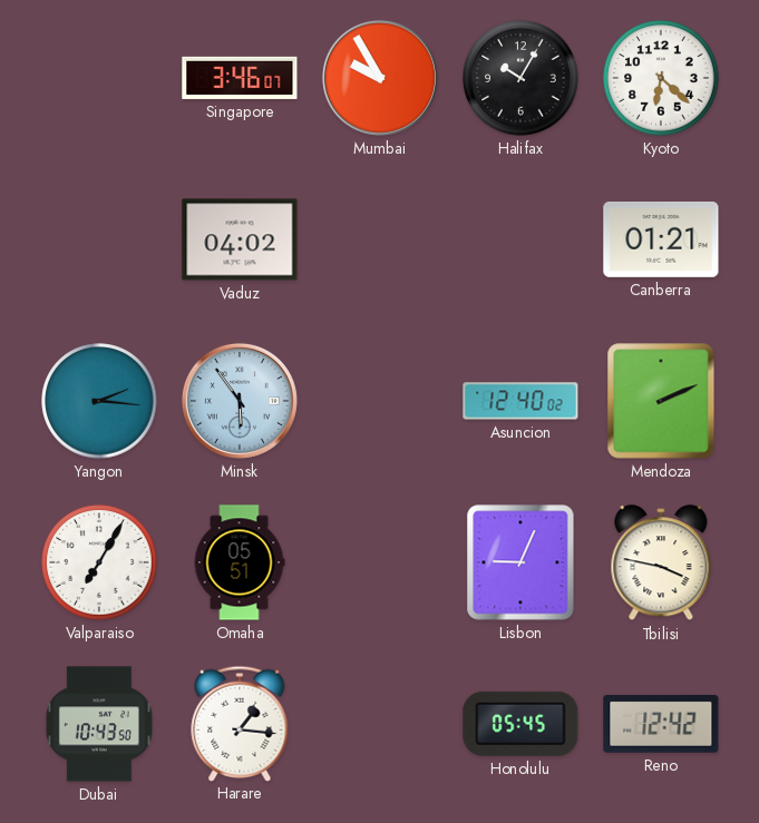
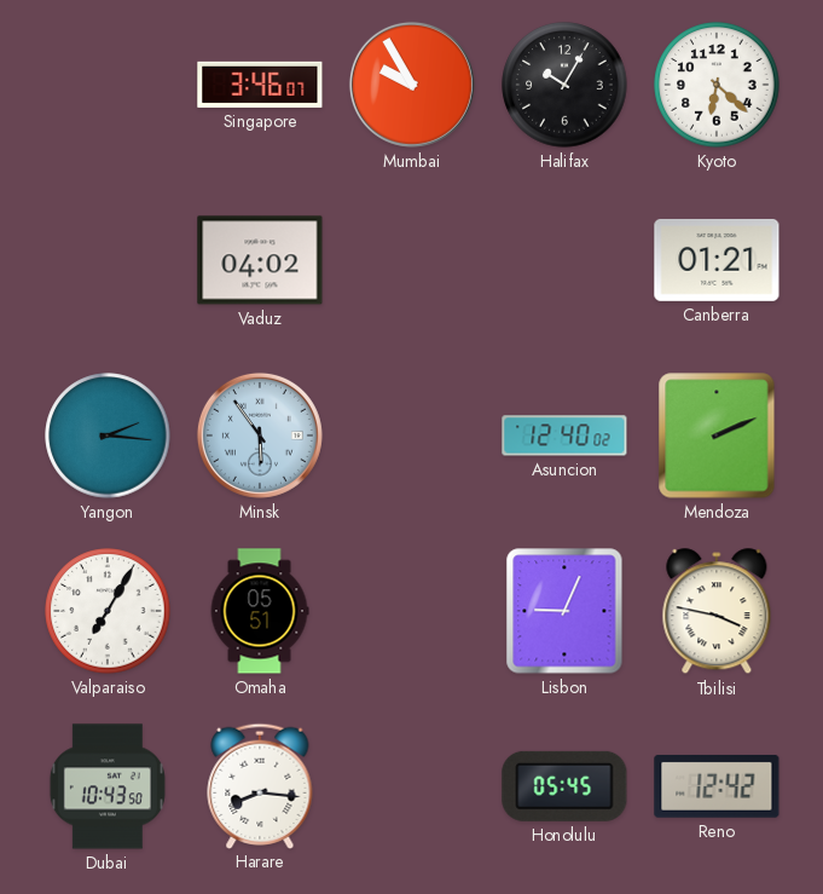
Harare: 1:16 -> 8:16
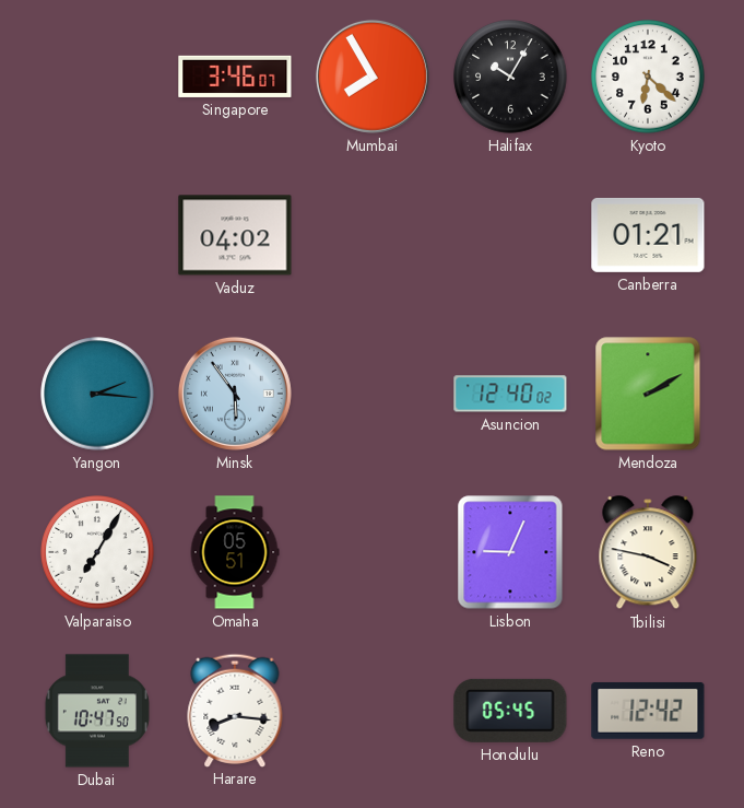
Mumbai: 9:55 -> 7:55
Mendoza: 2:11 -> 2:10
Dubai: 10:43 -> 10:47
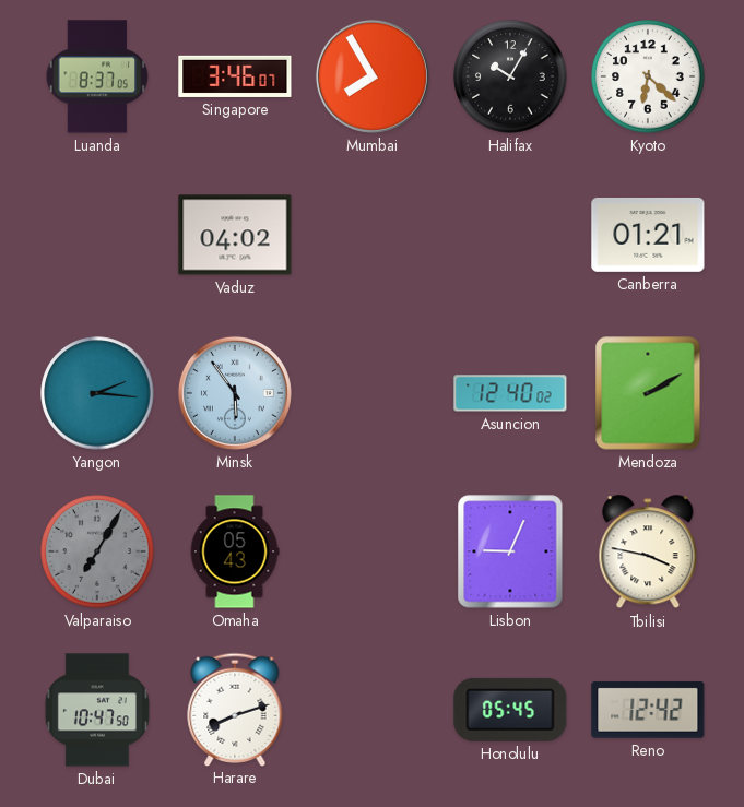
Luanda: none -> 8:37
Valparaiso dial: white -> grey
Omaha: 05:51 -> 05:43
Harare: 8:16 -> 8:12
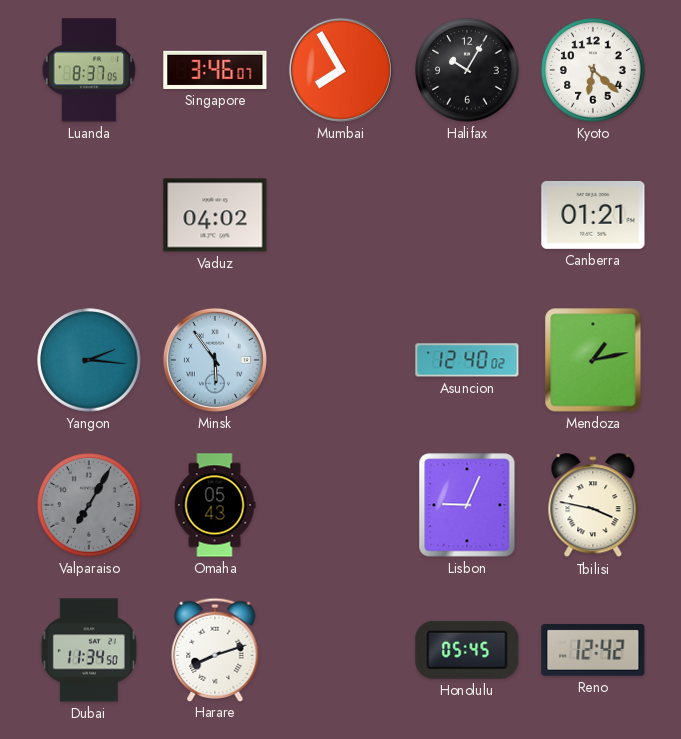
Mendoza: 2:10 -> 1:13
Dubai: 10:47 -> 11:34
